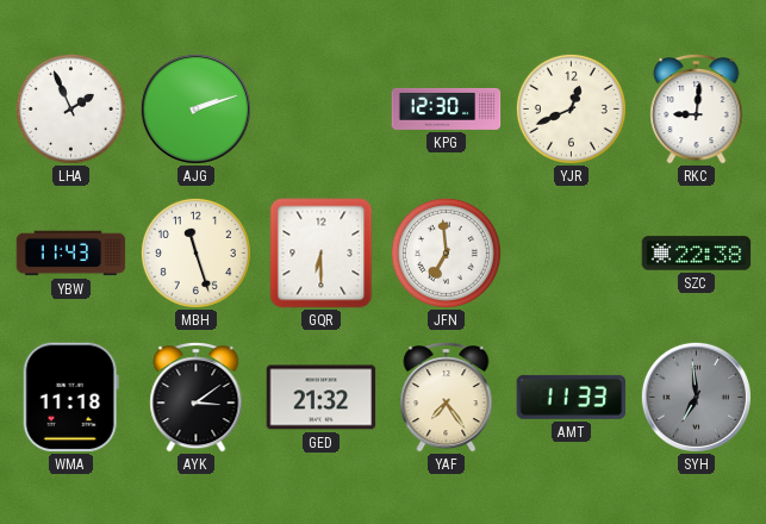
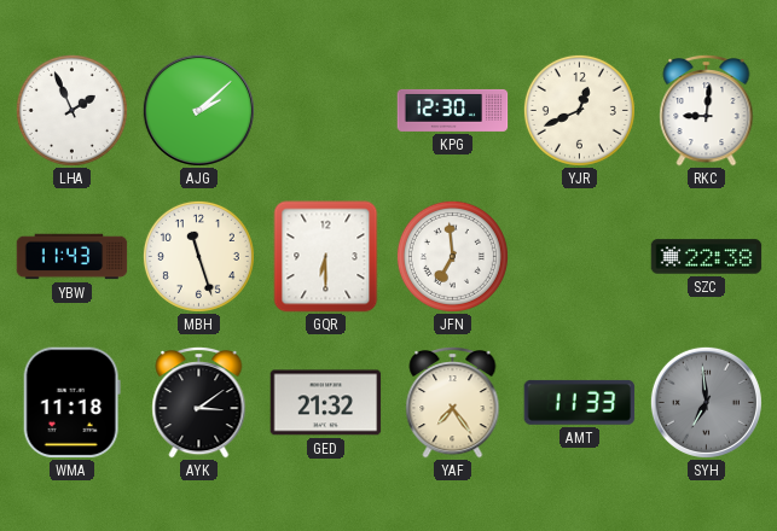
AJG: 2:12 -> 2:08
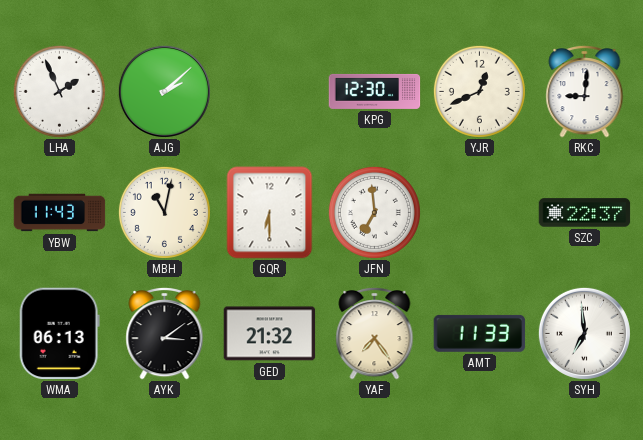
MBH: 11:27 -> 11:02
SZC: 22:38 -> 22:37
WMA: 11:18 -> 06:13
SYH dial: grey -> white
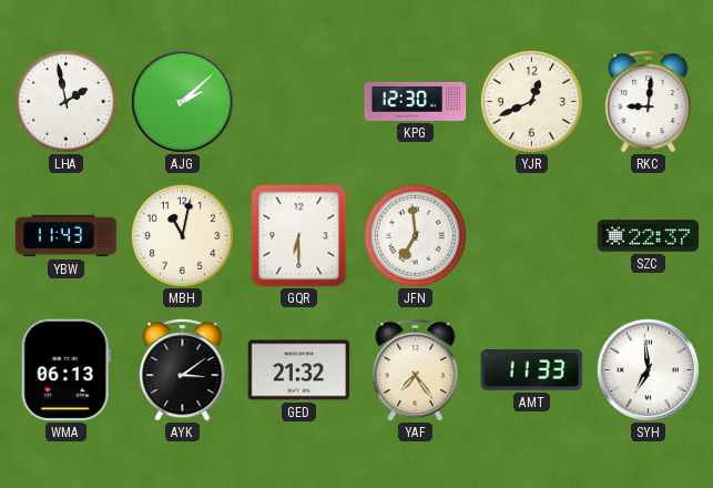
LHA: 1:56 -> 1:58
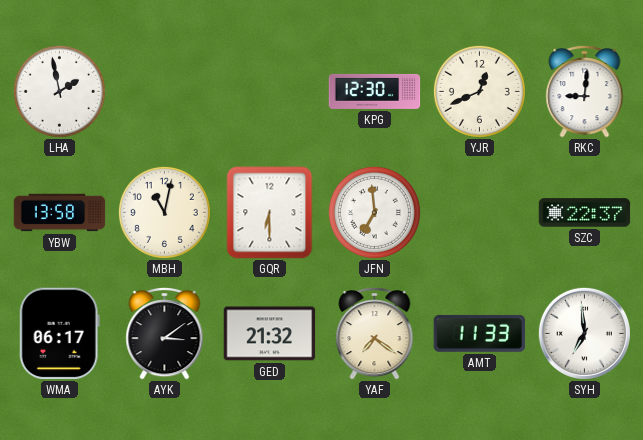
AJG: 2:08 -> none
YBW: 11:43 -> 13:58
WMA: 06:13 -> 06:17
YAF: 7:24 -> 7:21
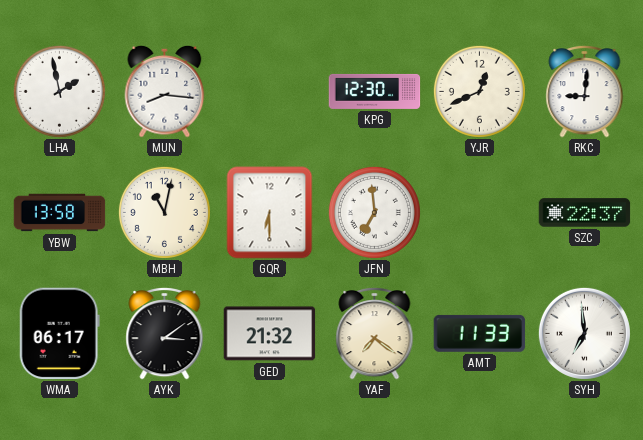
MUN: none -> 8:16
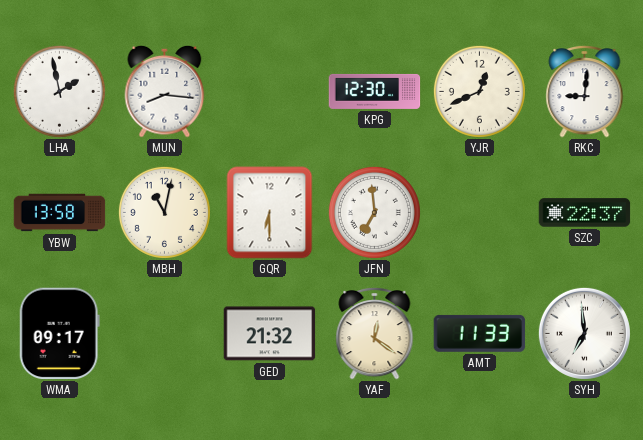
WMA: 06:17 -> 09:17
AYK: 3:09 -> none
YAF: 7:21 -> 12:21
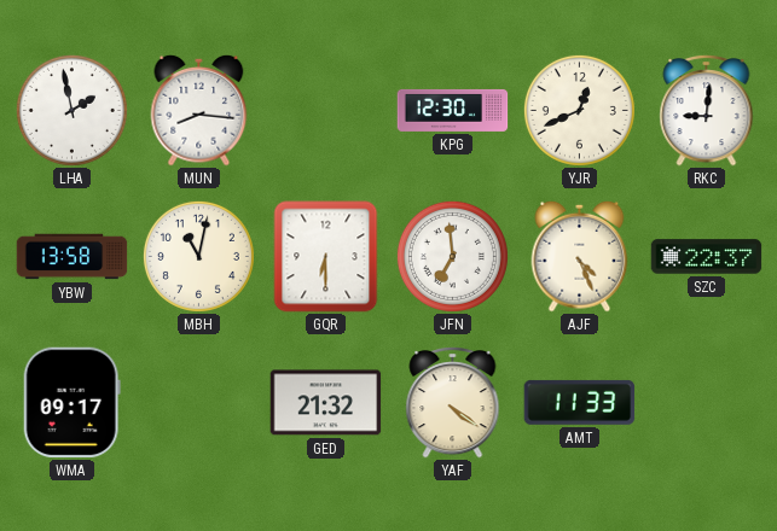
AJF: none -> 4:26
YAF: 12:21 -> 4:21
SYH: 6:59 -> none
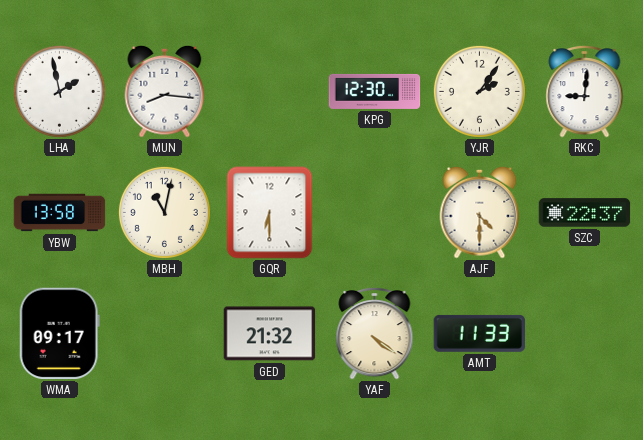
YJR: 12:41 -> 2:06
JFN: 6:59 -> none
AJF: 4:26 -> 4:30
